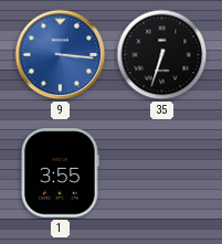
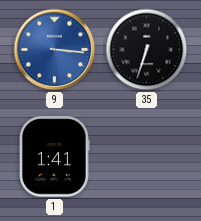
1: 3:55 -> 1:41
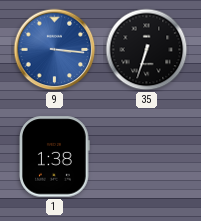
1: 1:41 -> 1:38
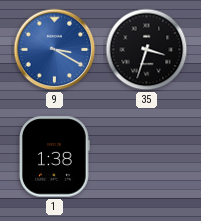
9: 3:16 -> 3:20
35: 6:33 -> 3:33
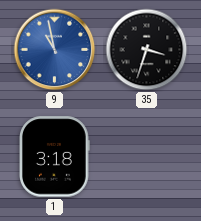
9: 3:20 -> 10:58
1: 1:38 -> 3:18
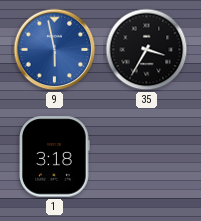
9: 10:58 -> 5:58
35: 3:33 -> 3:35
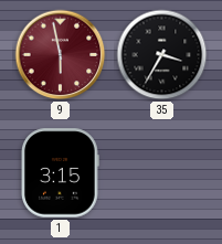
9 dial: blue -> burgundy
1: 3:18 -> 3:15
